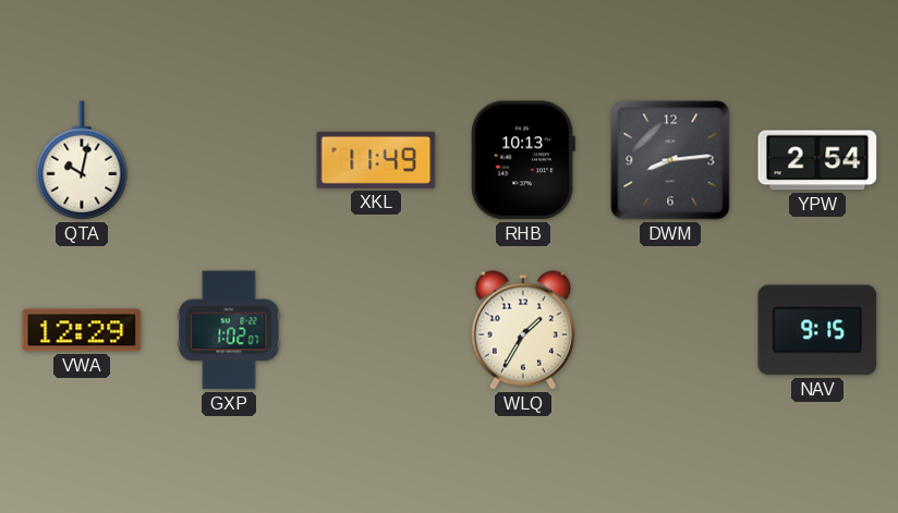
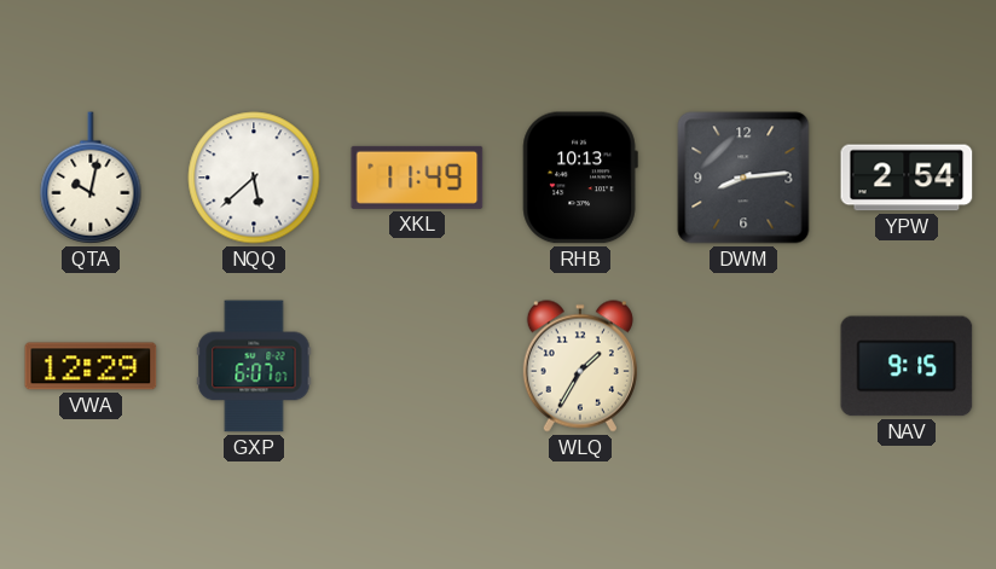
NQQ: none -> 5:38
GXP: 1:02 -> 6:07
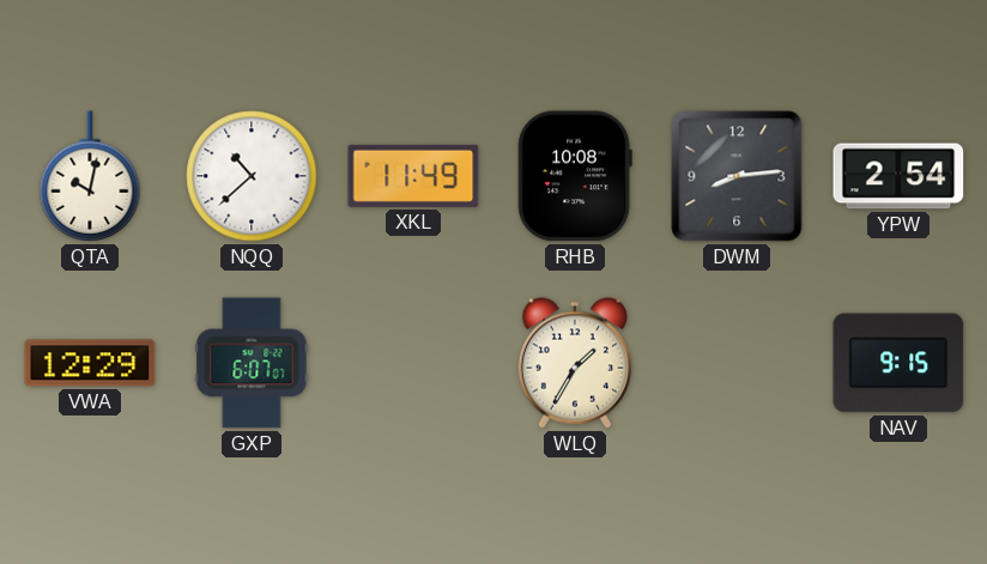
NQQ: 5:38 -> 10:38
RHB: 10:13 -> 10:08
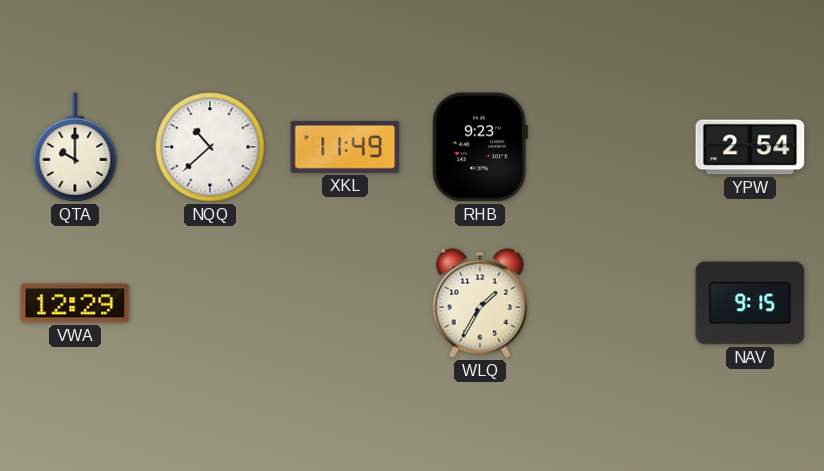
QTA: 10:02 -> 10:00
RHB: 10:08 -> 9:23
DWM: 8:14 -> none
GXP: 6:07 -> none
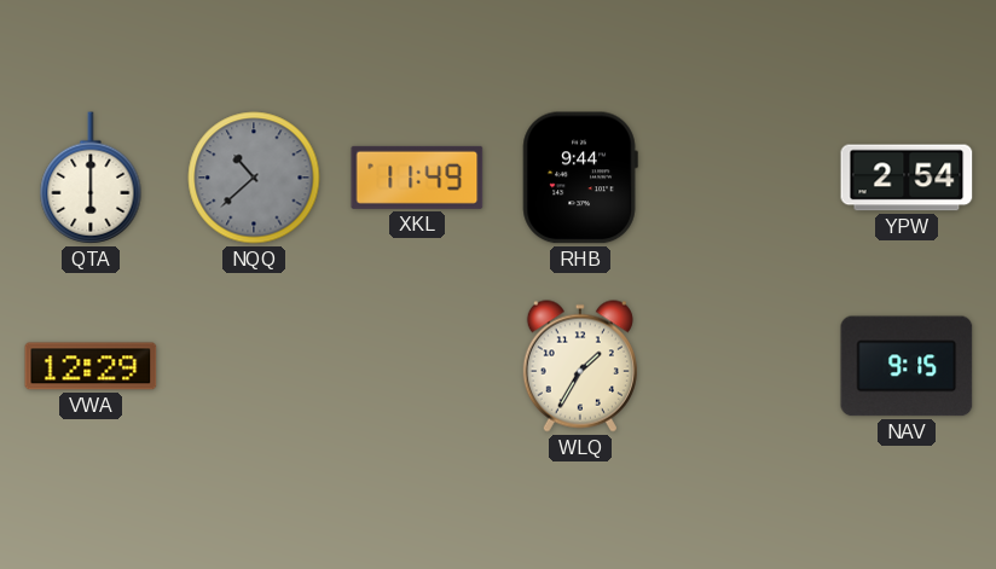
QTA: 10:00 -> 6:00
NQQ dial: white -> grey
RHB: 9:23 -> 9:44
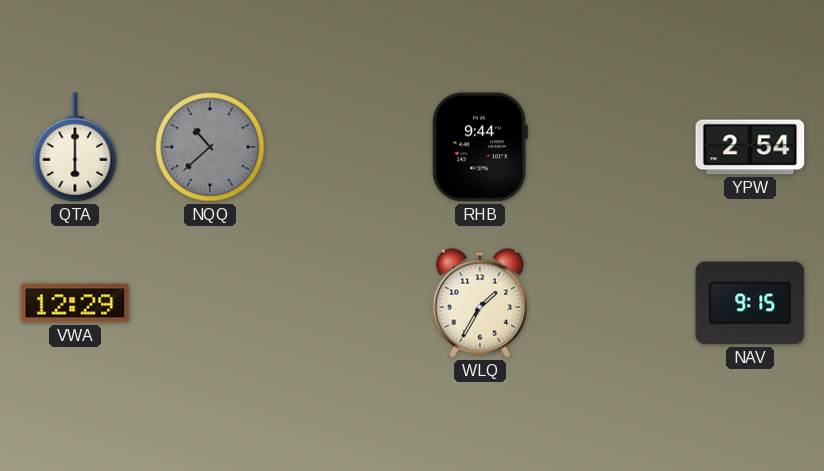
XKL: 11:49 -> none
